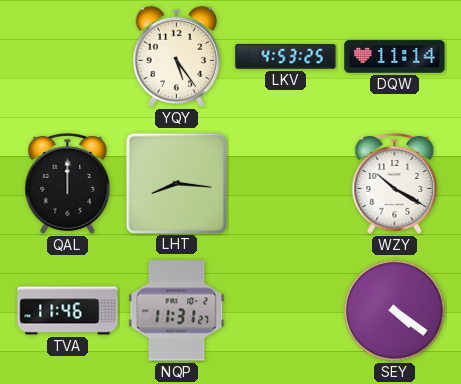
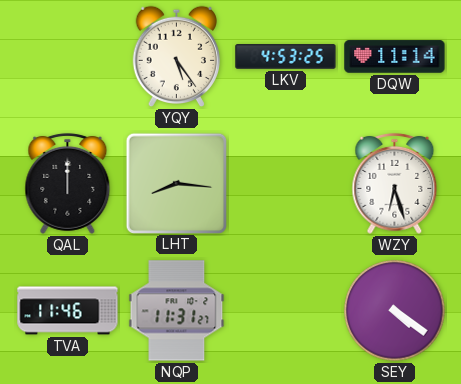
WZY: 10:20 -> 6:27
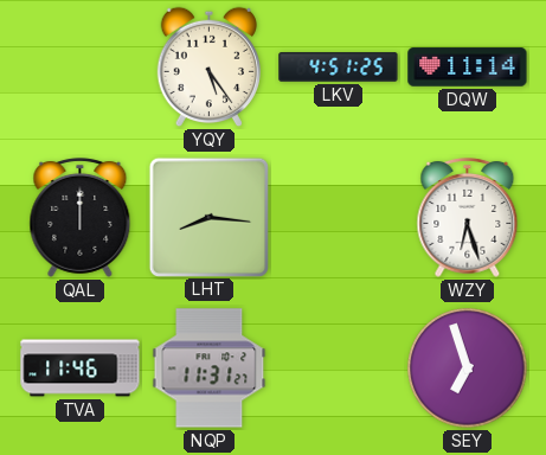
LKV: 4:53 -> 4:51
SEY: 4:21 -> 6:57
